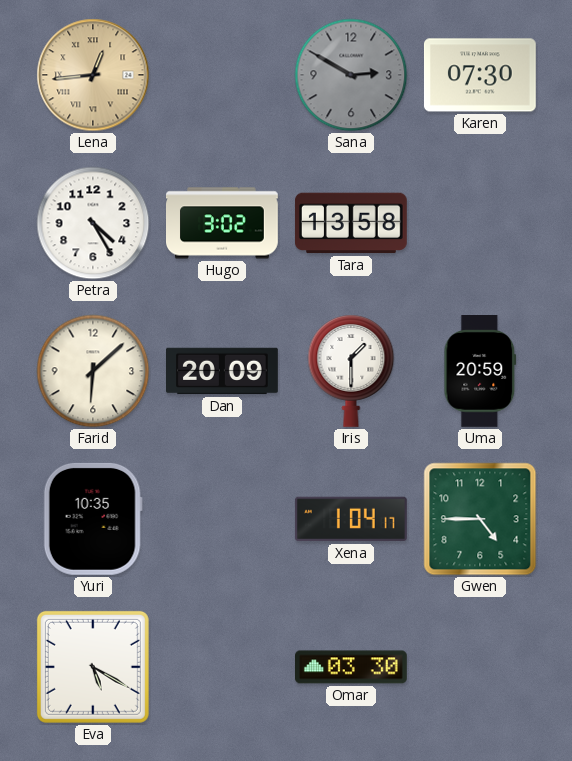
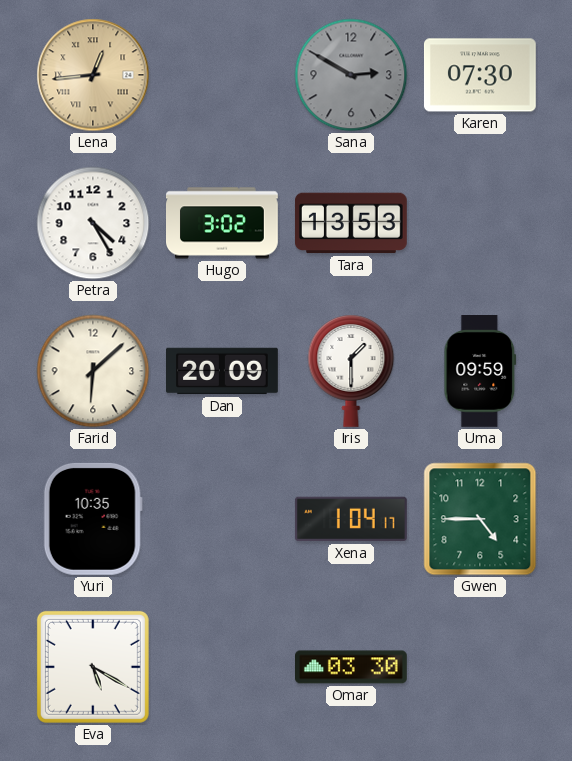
Tara: 13:58 -> 13:53
Uma: 20:59 -> 09:59
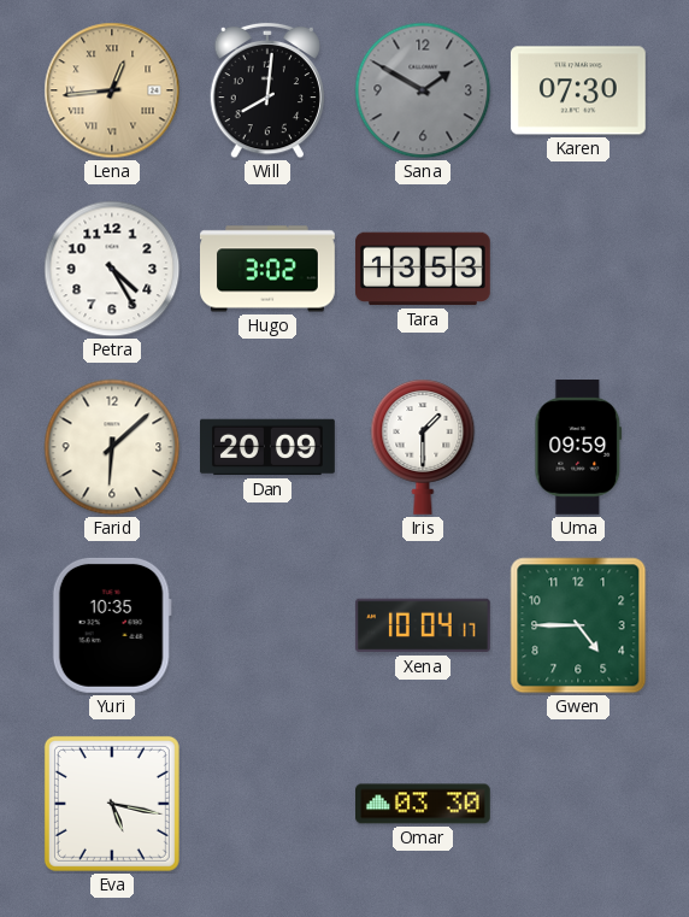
Will: none -> 8:01
Sana: 2:50 -> 1:50
Xena: 1:04 -> 10:04
Eva: 5:20 -> 5:17
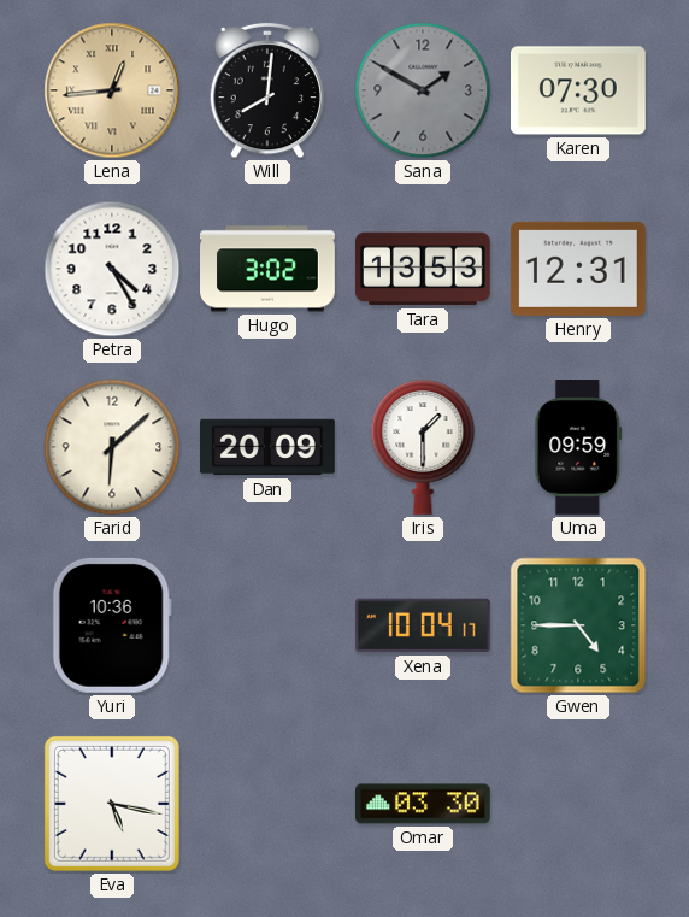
Henry: none -> 12:31
Yuri: 10:35 -> 10:36
